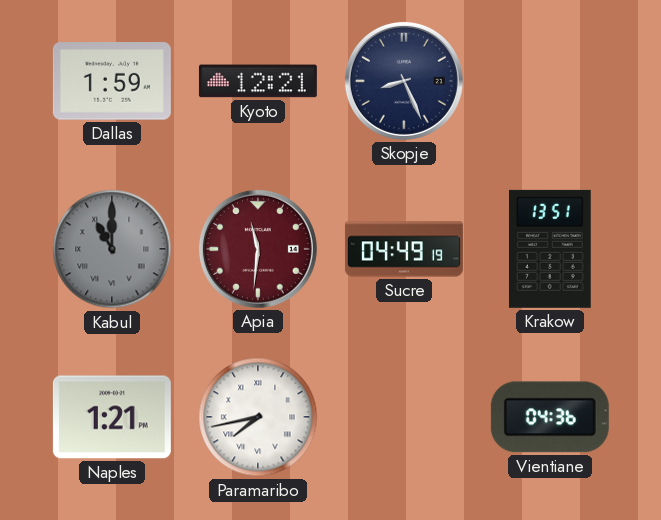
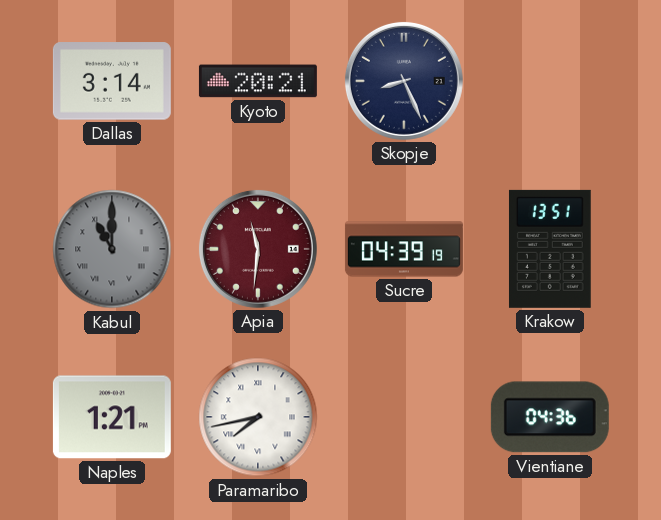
Dallas: 1:59 -> 3:14
Kyoto: 12:21 -> 20:21
Sucre: 04:49 -> 04:39
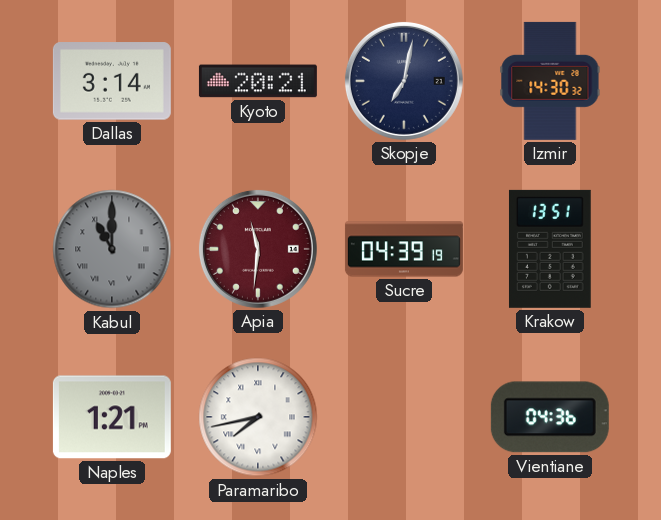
Skopje: 8:26 -> 7:02
Izmir: none -> 14:30
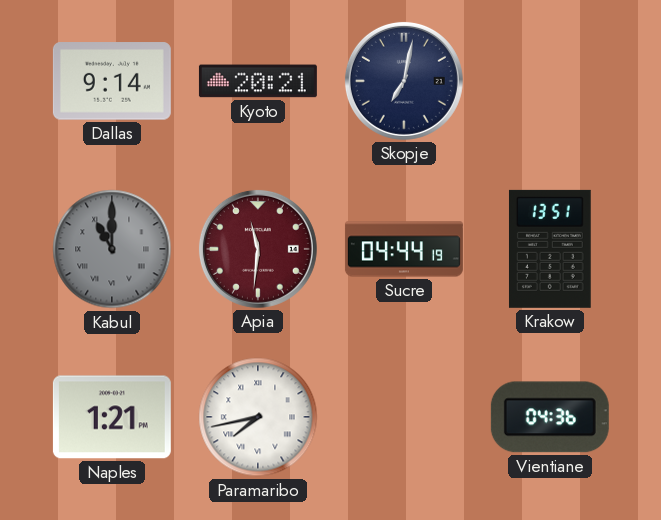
Dallas: 3:14 -> 9:14
Izmir: 14:30 -> none
Sucre: 04:39 -> 04:44
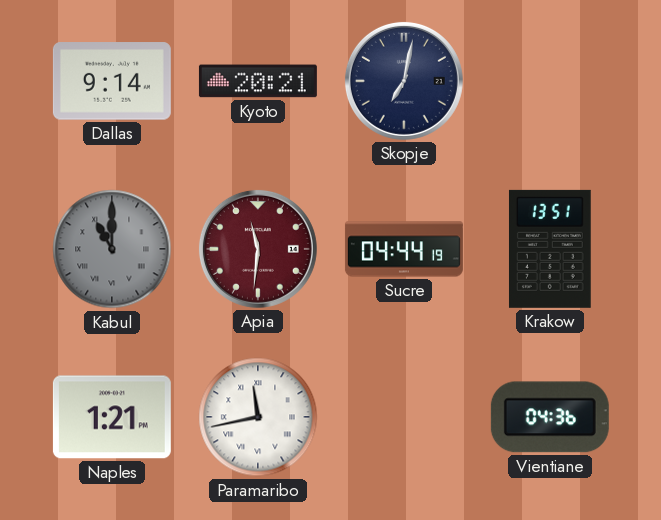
Paramaribo: 7:43 -> 11:43
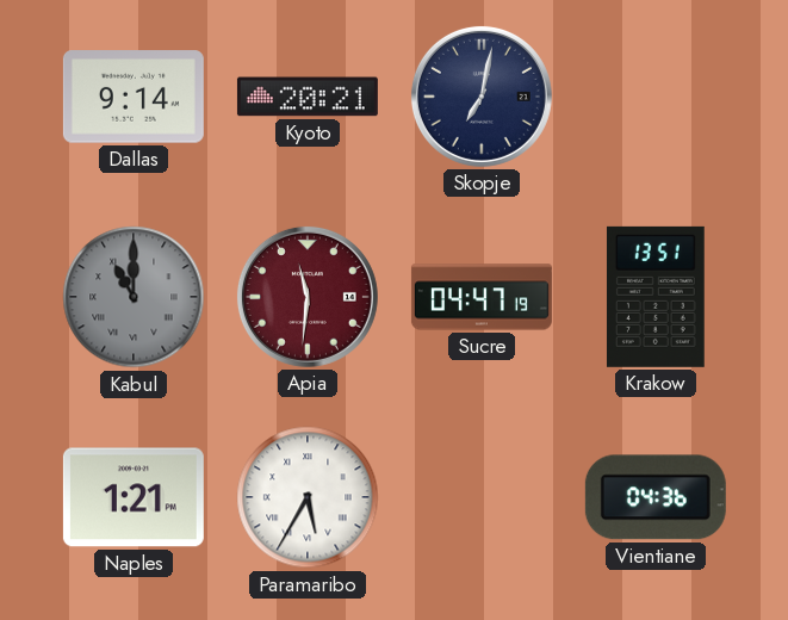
Sucre: 04:44 -> 04:47
Paramaribo: 11:43 -> 5:35
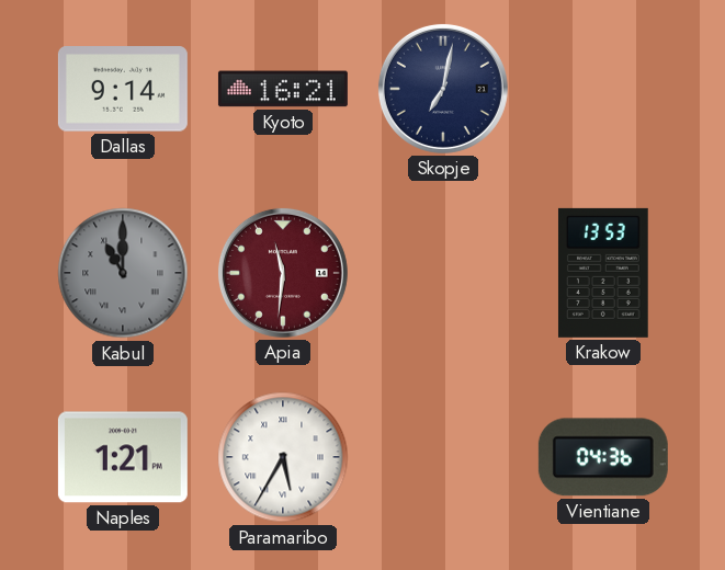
Kyoto: 20:21 -> 16:21
Sucre: 04:47 -> none
Krakow: 13:51 -> 13:53
